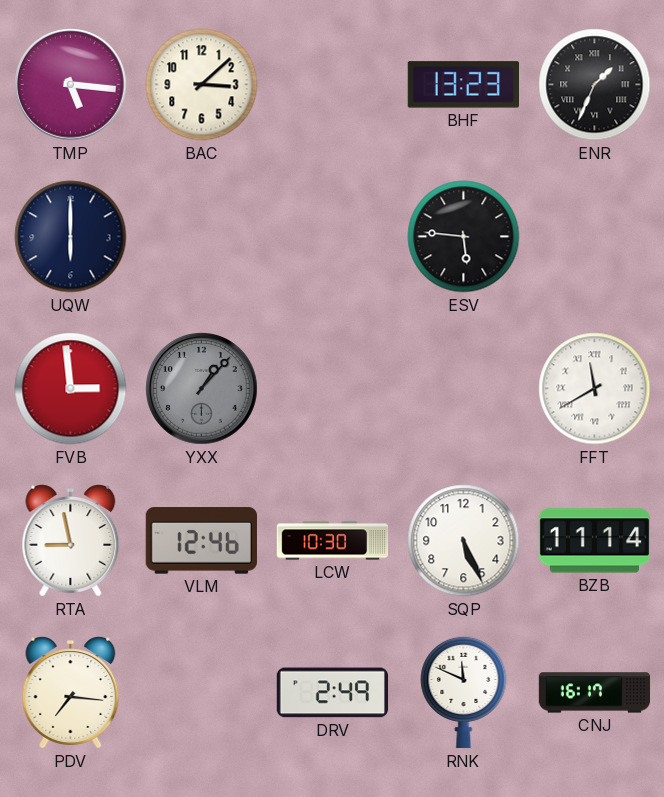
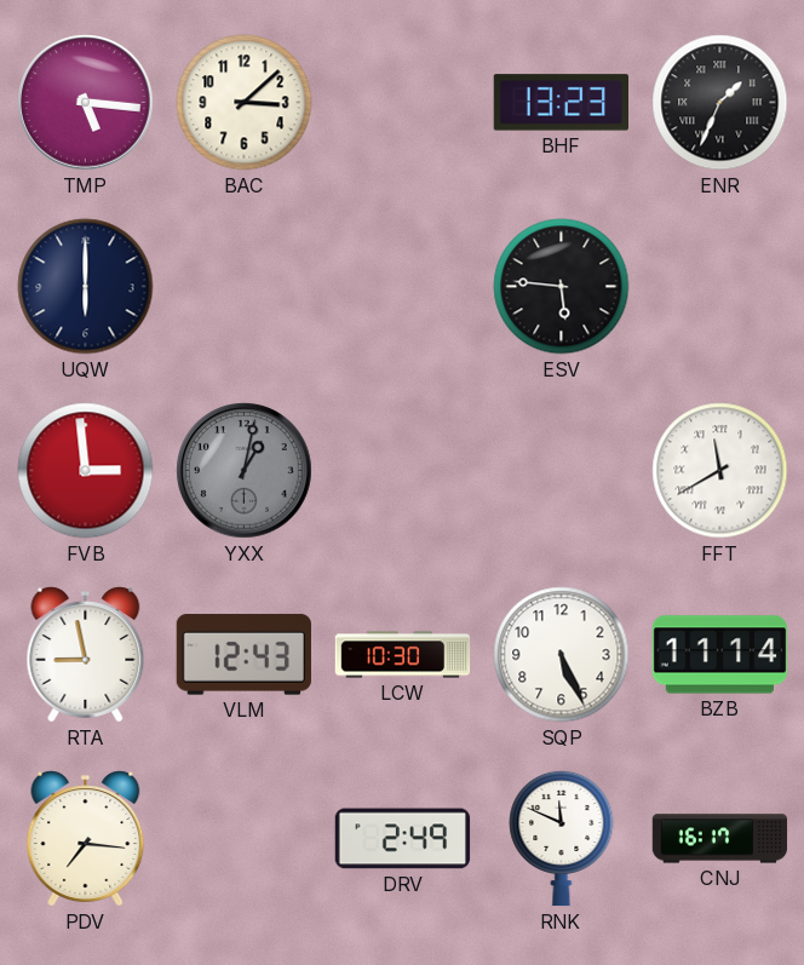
YXX: 1:07 -> 1:02
VLM: 12:46 -> 12:43
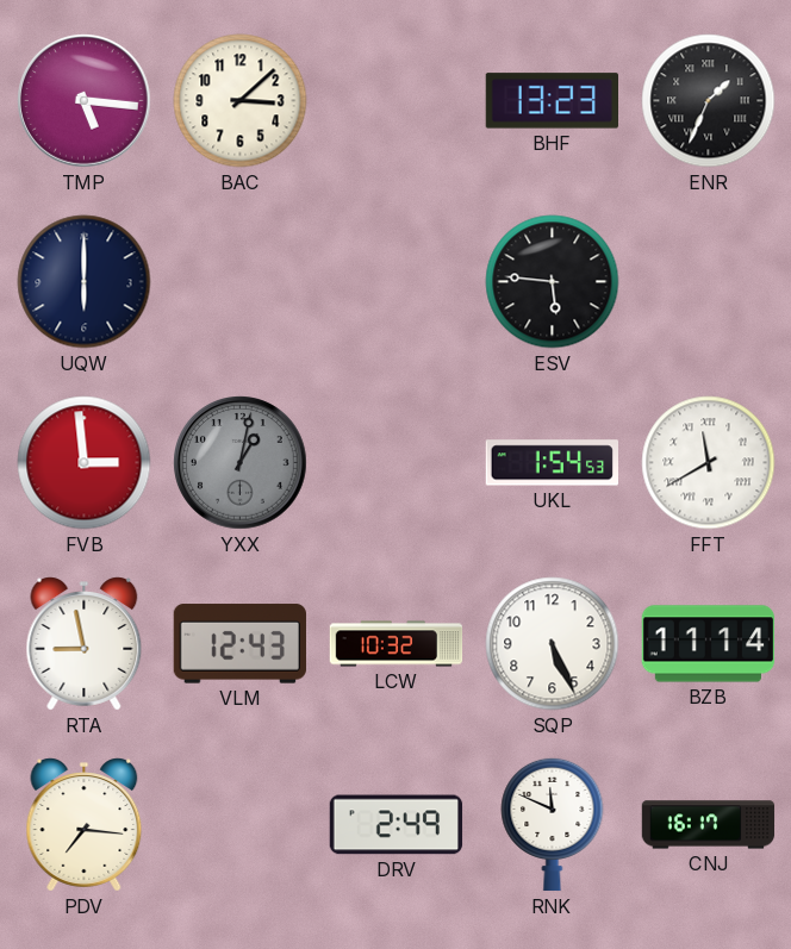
UKL: none -> 1:54
LCW: 10:30 -> 10:32
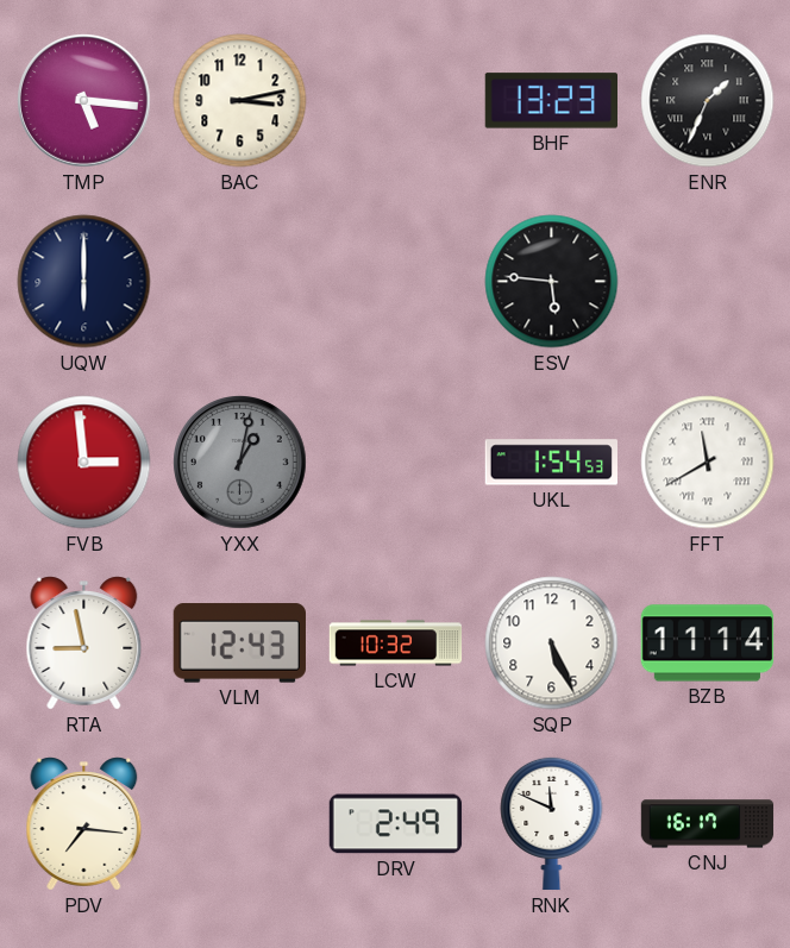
BAC: 3:08 -> 3:13
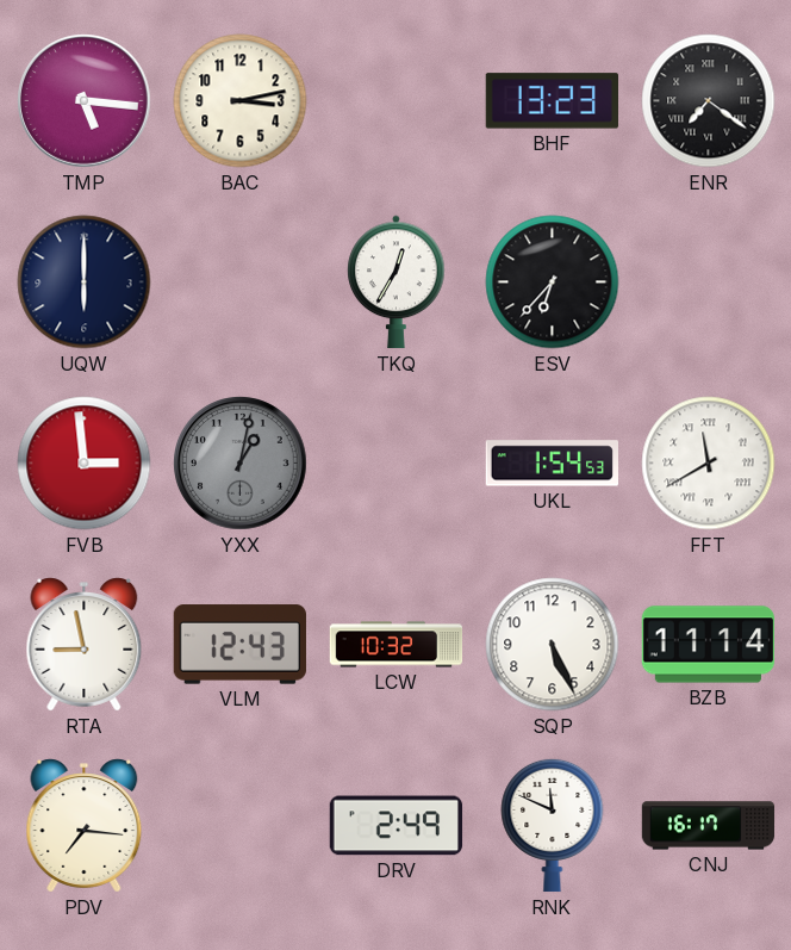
ENR: 1:34 -> 7:21
TKQ: none -> 12:35
ESV: 5:46 -> 6:37
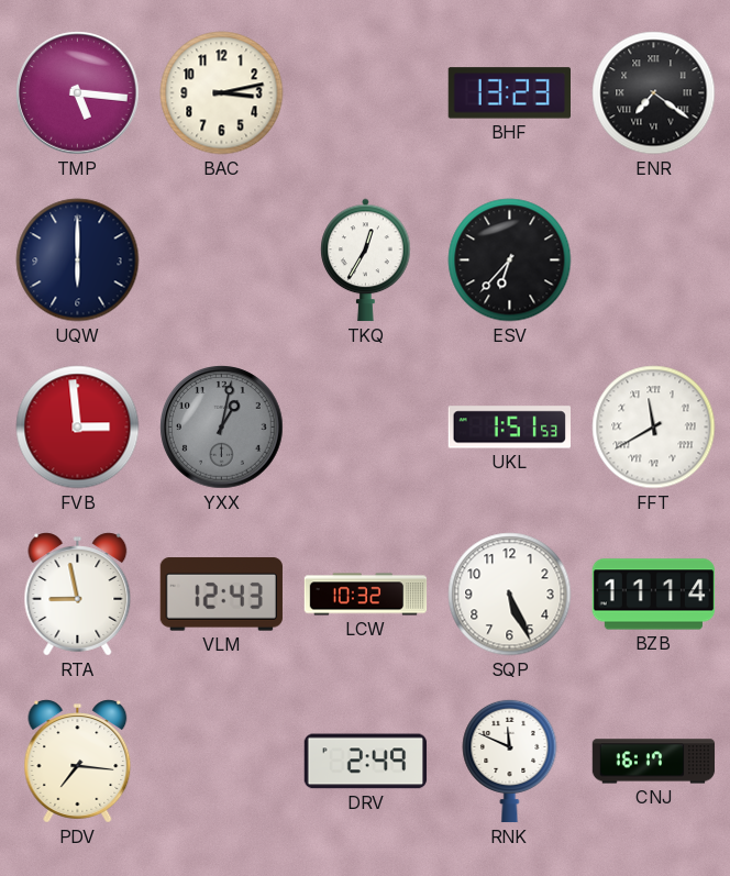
UKL: 1:54 -> 1:51
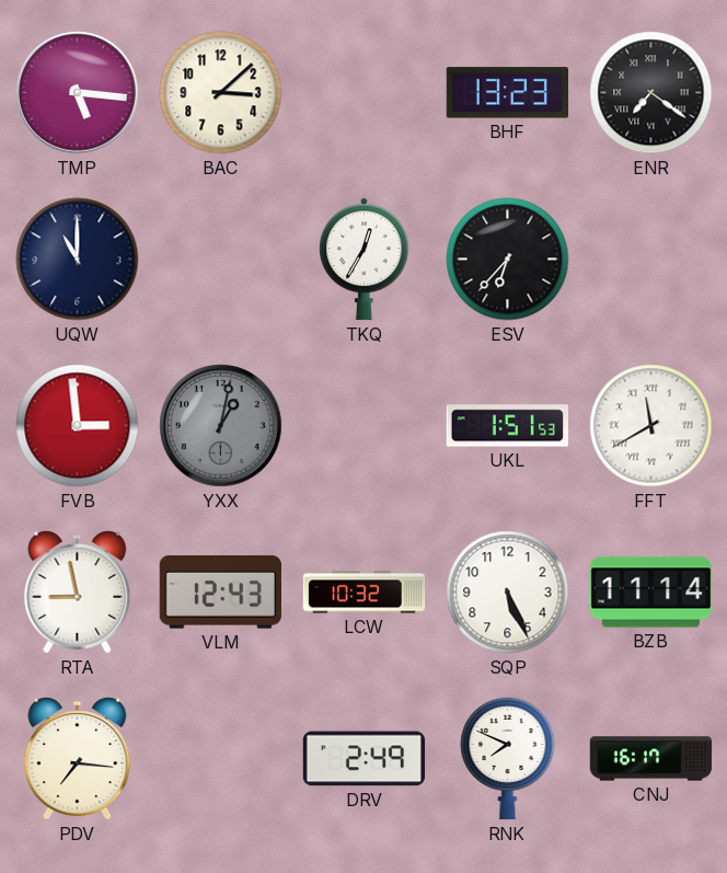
BAC: 3:13 -> 3:08
UQW: 6:00 -> 11:00
RNK: 11:49 -> 7:49
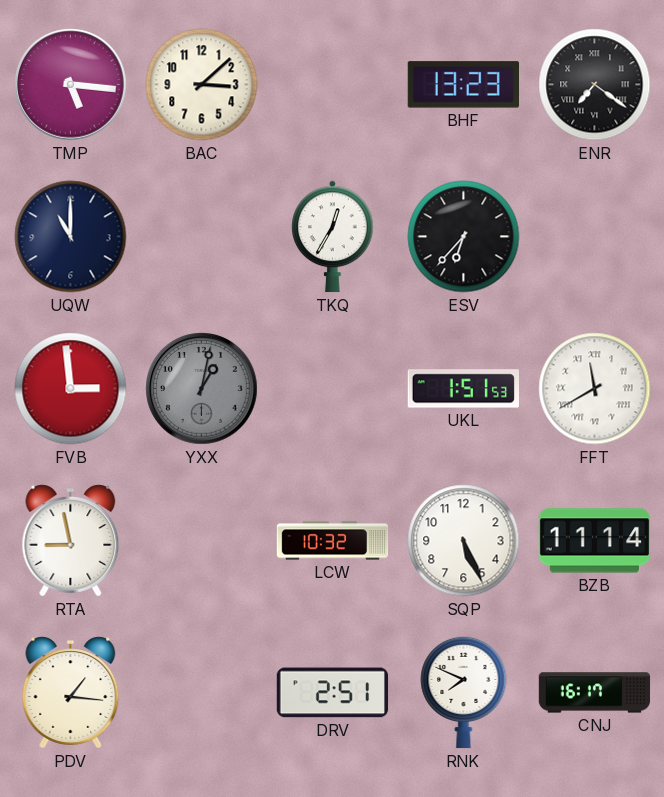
VLM: 12:43 -> none
PDV: 7:16 -> 1:16
DRV: 2:49 -> 2:51
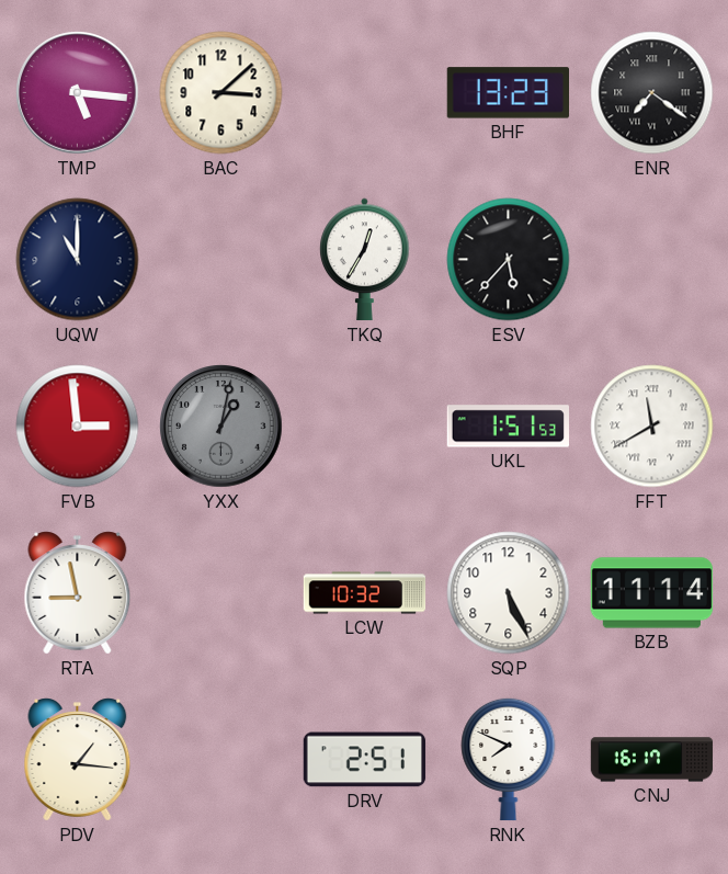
ESV: 6:37 -> 5:37
